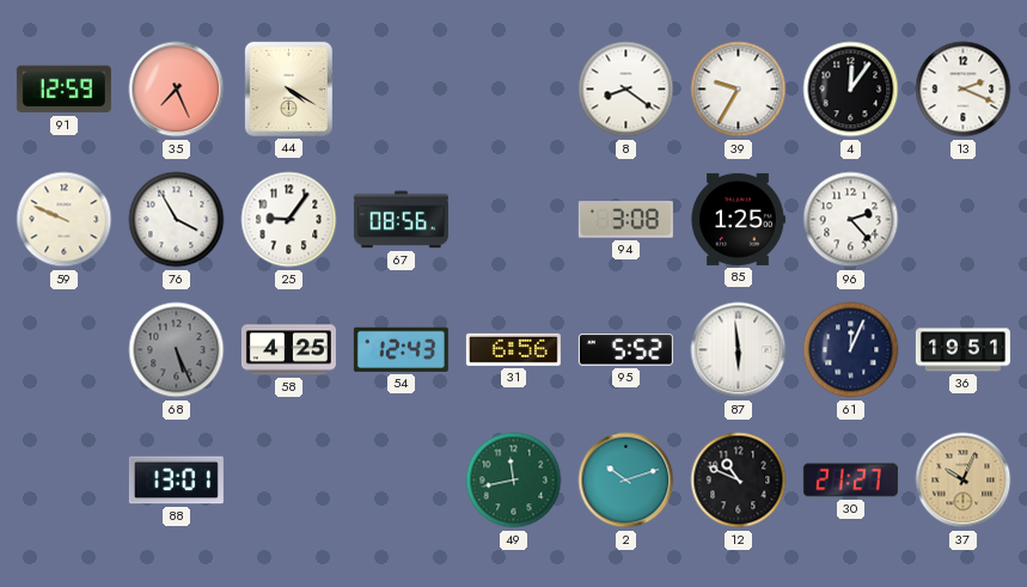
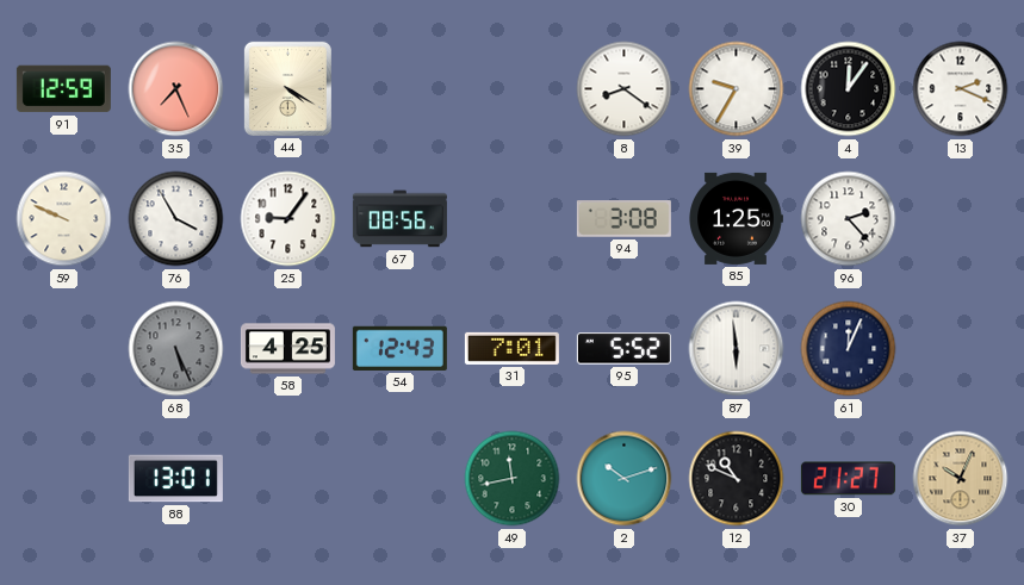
31: 6:56 -> 7:01
36: 19:51 -> none
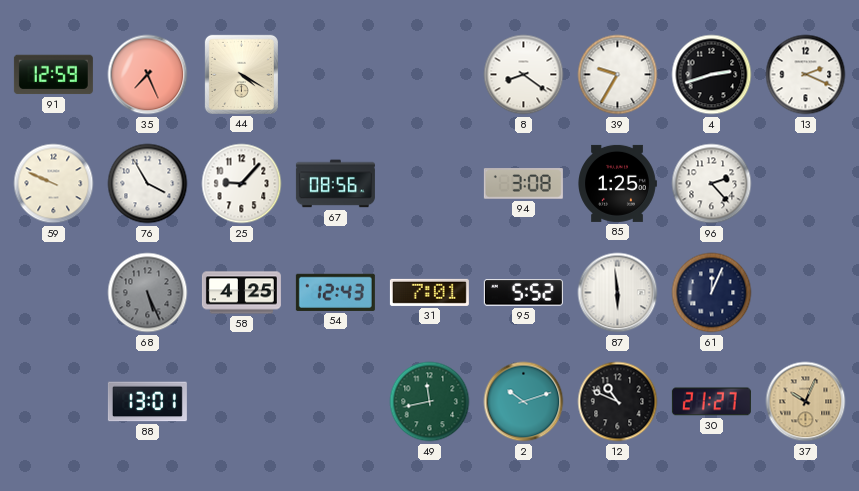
4: 12:06 -> 2:42
25: 9:06 -> 9:07
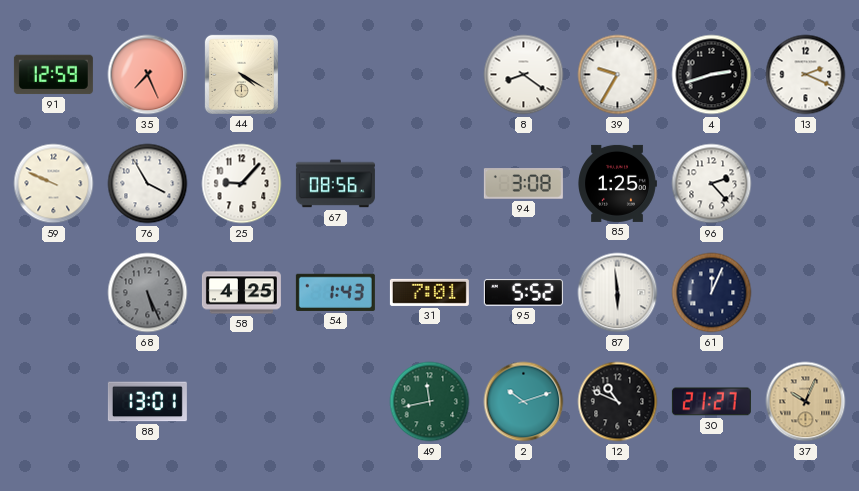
54: 12:43 -> 1:43
